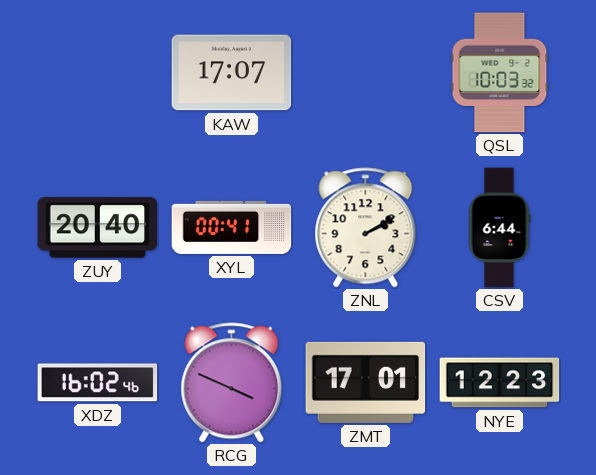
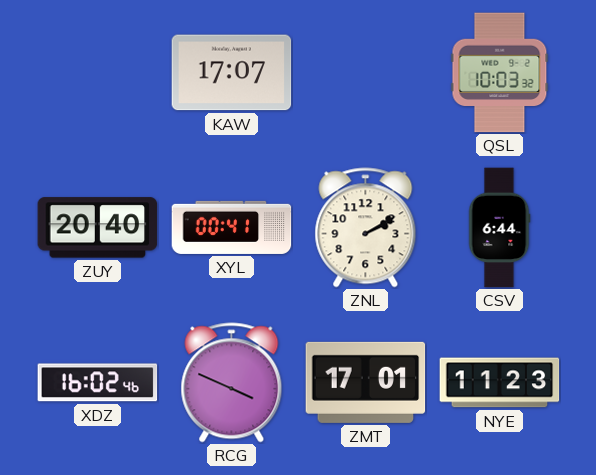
NYE: 12:23 -> 11:23
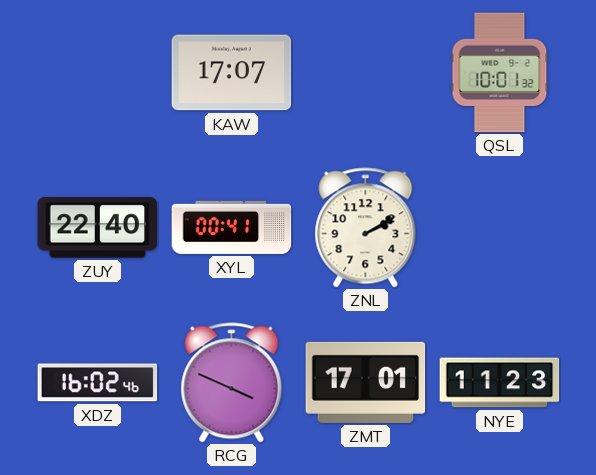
QSL: 10:03 -> 10:01
ZUY: 20:40 -> 22:40
CSV: 6:44 -> none
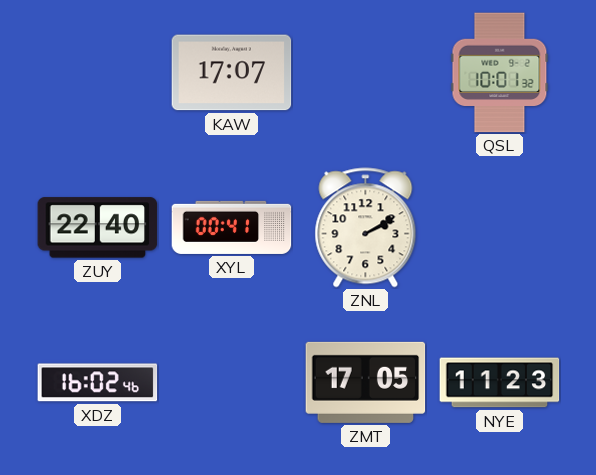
RCG: 3:49 -> none
ZMT: 17:01 -> 17:05
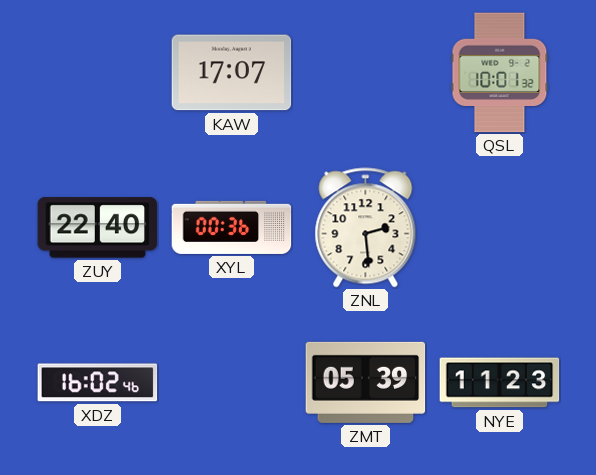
XYL: 00:41 -> 00:36
ZNL: 2:10 -> 2:29
ZMT: 17:05 -> 05:39
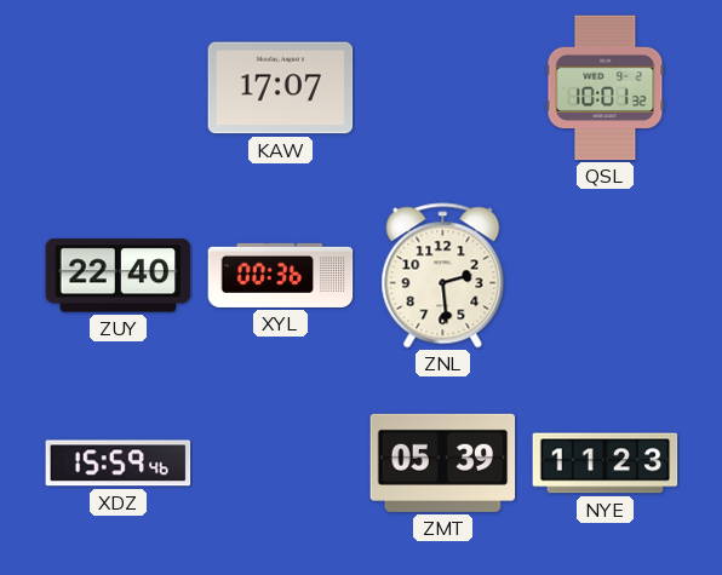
XDZ: 16:02 -> 15:59
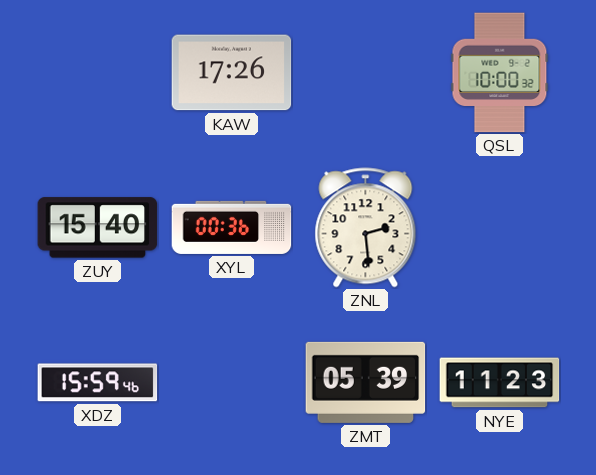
KAW: 17:07 -> 17:26
QSL: 10:01 -> 10:00
ZUY: 22:40 -> 15:40
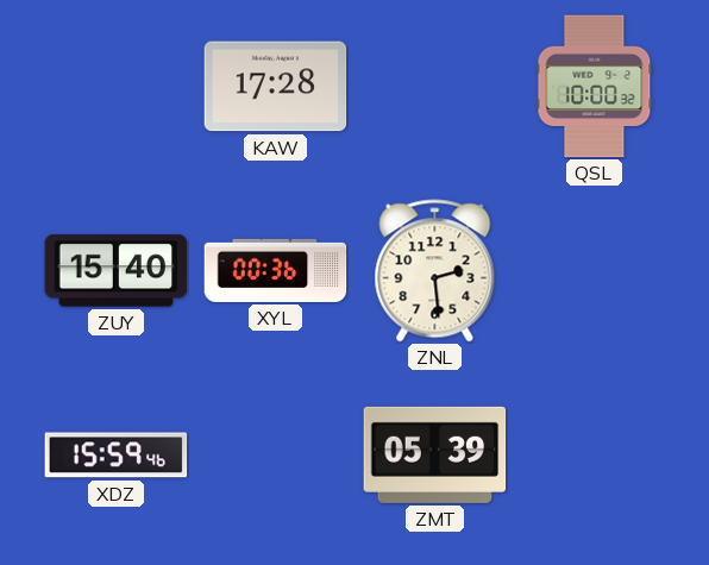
KAW: 17:26 -> 17:28
NYE: 11:23 -> none
